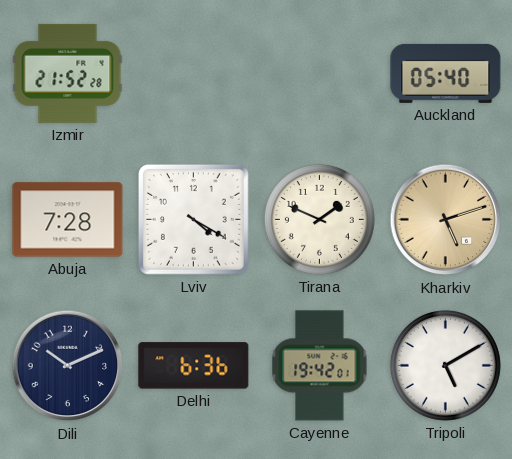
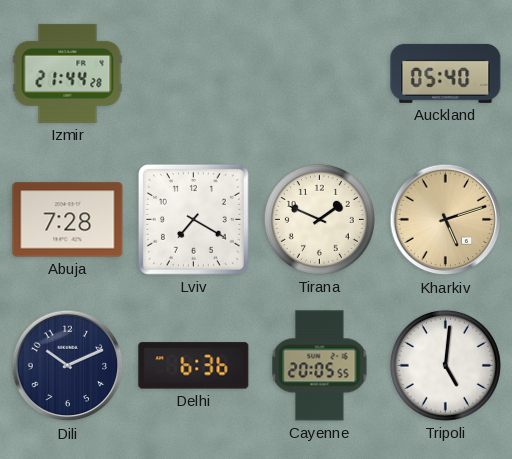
Izmir: 21:52 -> 21:44
Lviv: 4:20 -> 7:20
Cayenne: 19:42 -> 20:05
Tripoli: 5:10 -> 5:01
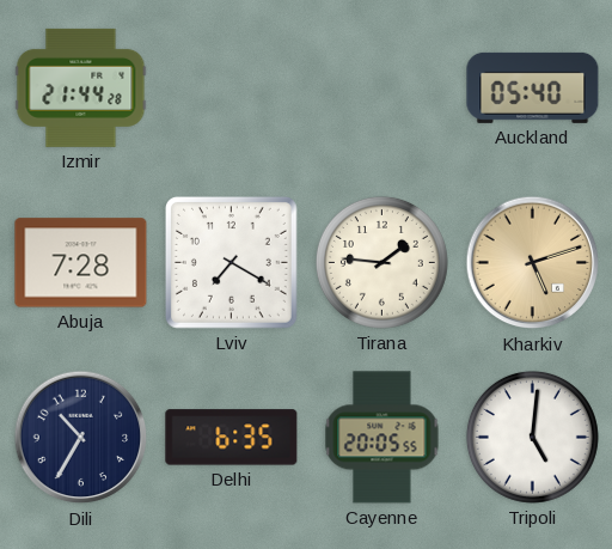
Tirana: 1:49 -> 1:46
Dili: 10:11 -> 10:35
Delhi: 6:36 -> 6:35
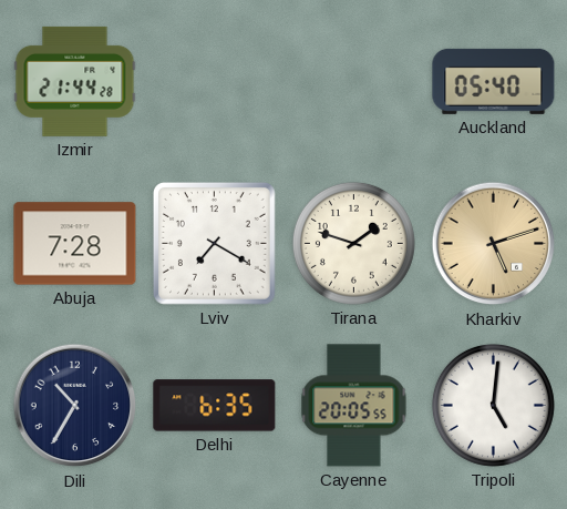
Tirana: 1:46 -> 1:48
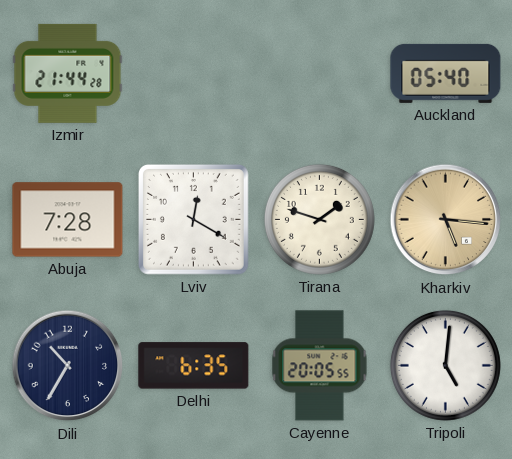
Lviv: 7:20 -> 12:20
Kharkiv: 5:12 -> 5:16
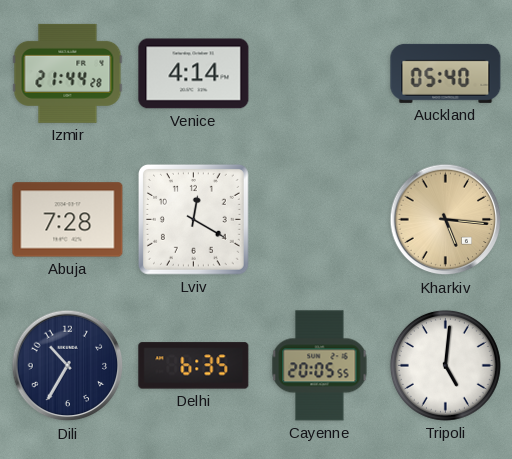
Venice: none -> 4:14
Tirana: 1:48 -> none
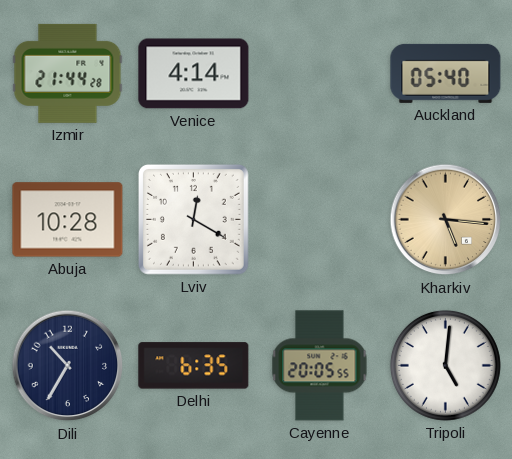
Abuja: 7:28 -> 10:28
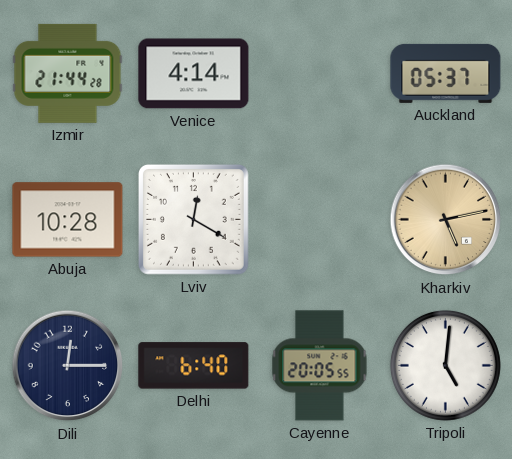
Auckland: 05:40 -> 05:37
Kharkiv: 5:16 -> 5:13
Dili: 10:35 -> 12:15
Delhi: 6:35 -> 6:40
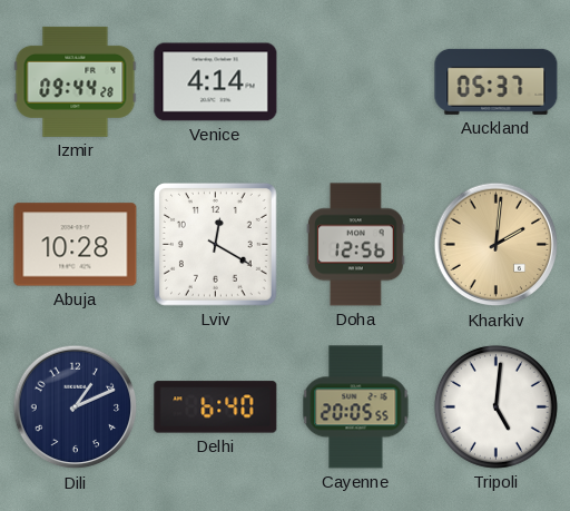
Izmir: 21:44 -> 09:44
Doha: none -> 12:56
Kharkiv: 5:13 -> 2:01
Dili: 12:15 -> 1:11
